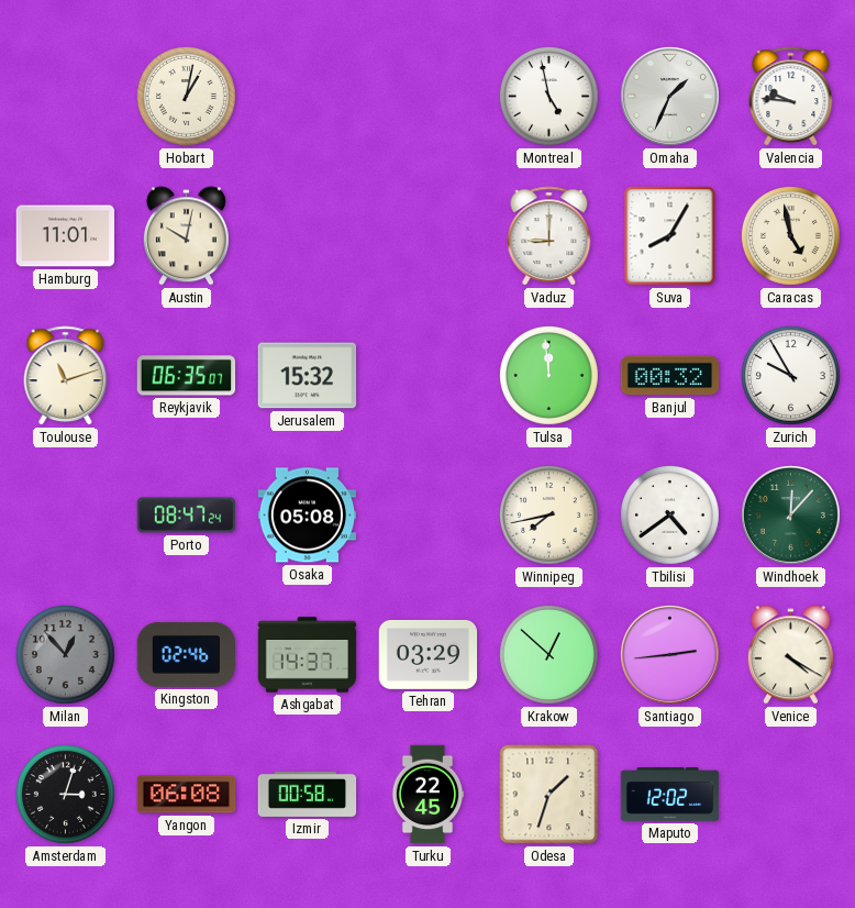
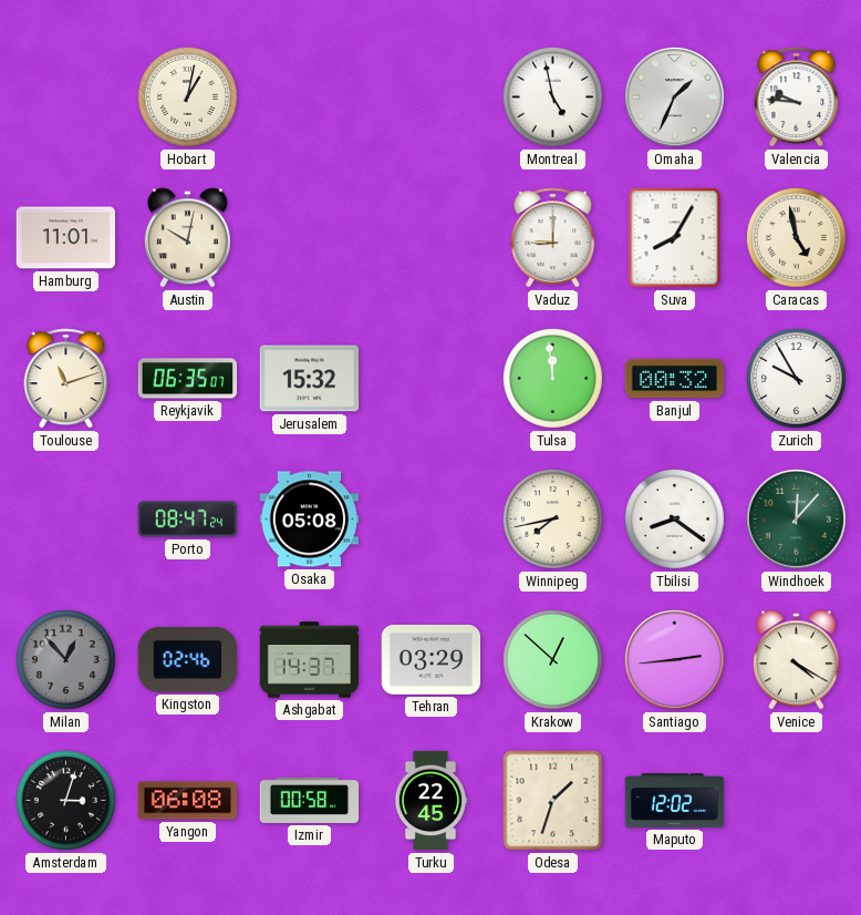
Tbilisi: 4:39 -> 8:21
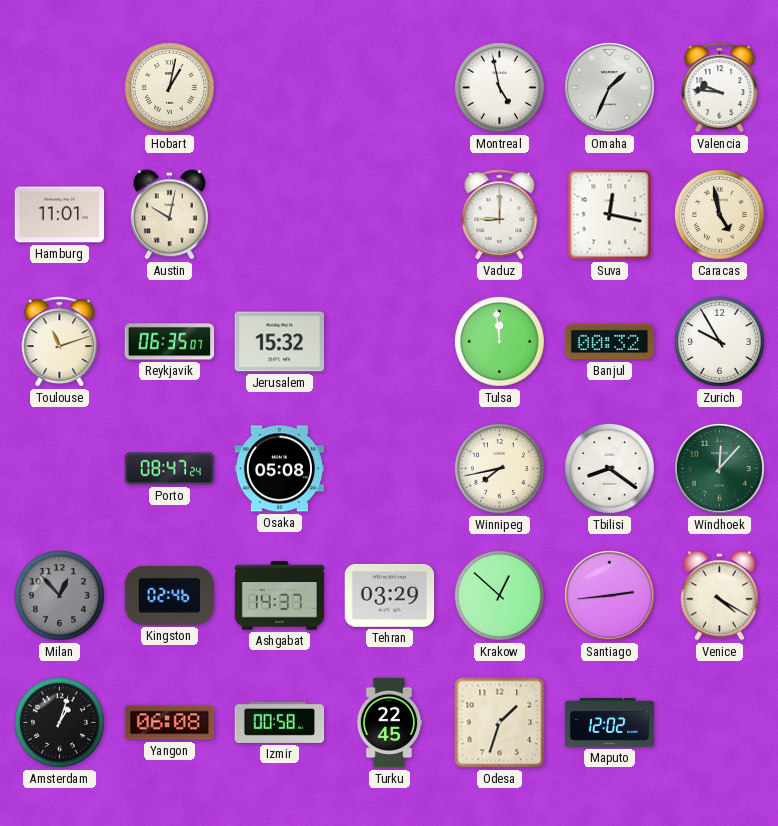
Suva: 8:05 -> 12:17
Amsterdam: 3:03 -> 1:03
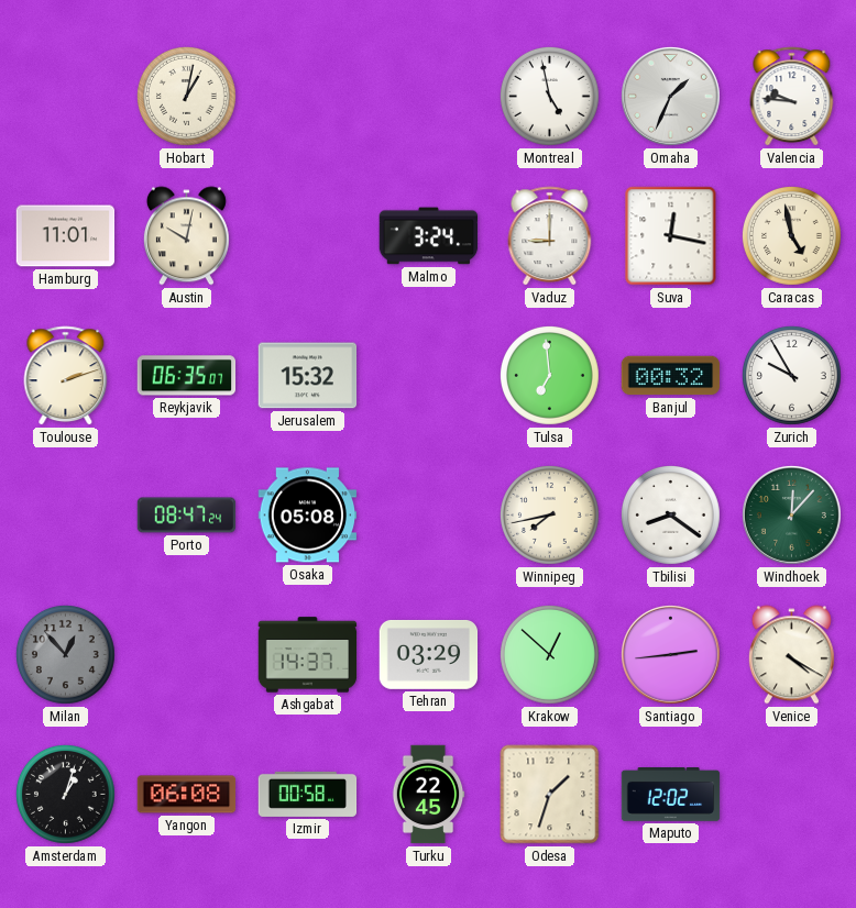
Malmo: none -> 3:24
Toulouse: 11:12 -> 2:12
Tulsa: 11:59 -> 6:59
Kingston: 02:46 -> none
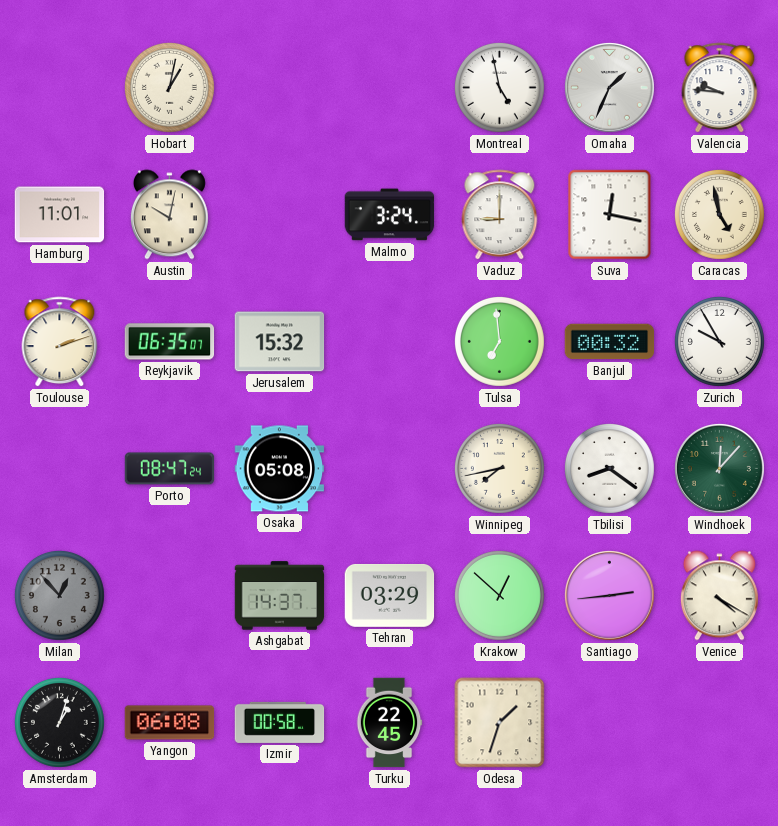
Maputo: 12:02 -> none
